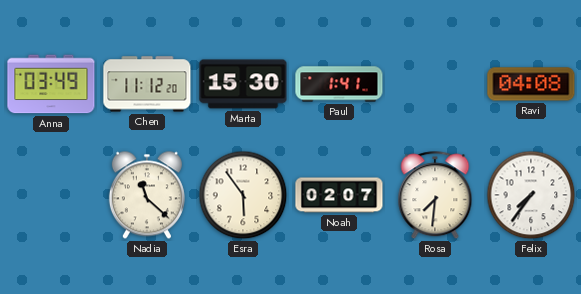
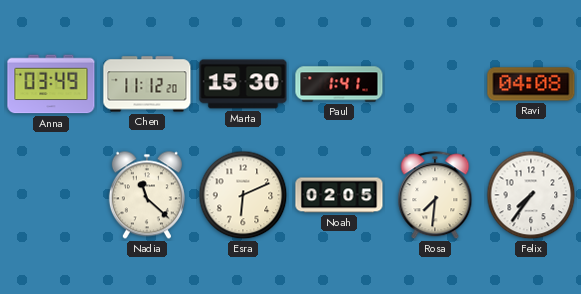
Esra: 5:54 -> 6:11
Noah: 02:07 -> 02:05
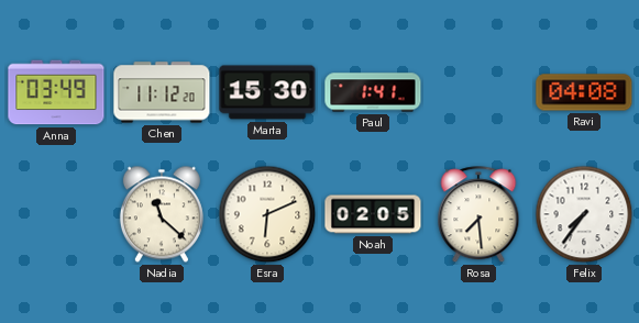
Rosa: 7:31 -> 7:29
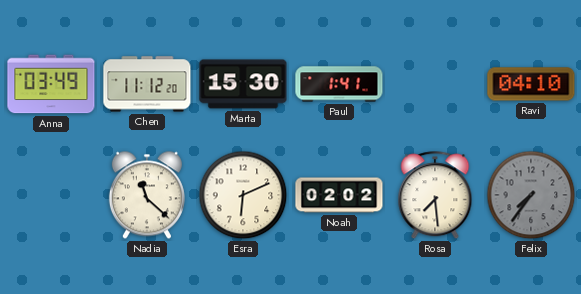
Ravi: 04:08 -> 04:10
Noah: 02:05 -> 02:02
Felix dial: white -> grey
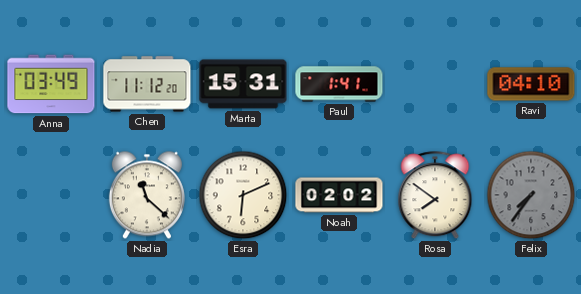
Marta: 15:30 -> 15:31
Rosa: 7:29 -> 7:51
